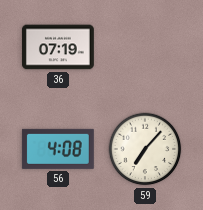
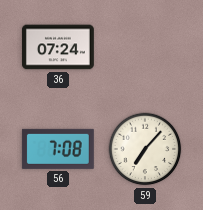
36: 07:19 -> 07:24
56: 4:08 -> 7:08
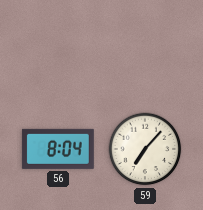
36: 07:24 -> none
56: 7:08 -> 8:04
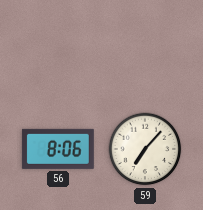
56: 8:04 -> 8:06
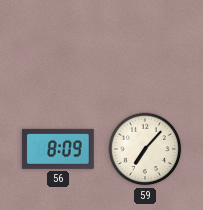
56: 8:06 -> 8:09
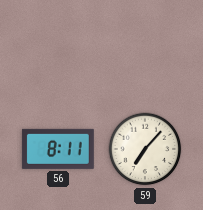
56: 8:09 -> 8:11
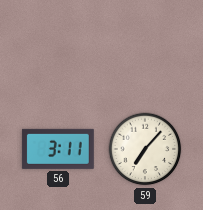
56: 8:11 -> 3:11
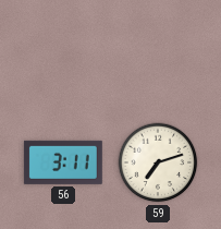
59: 7:07 -> 7:12
